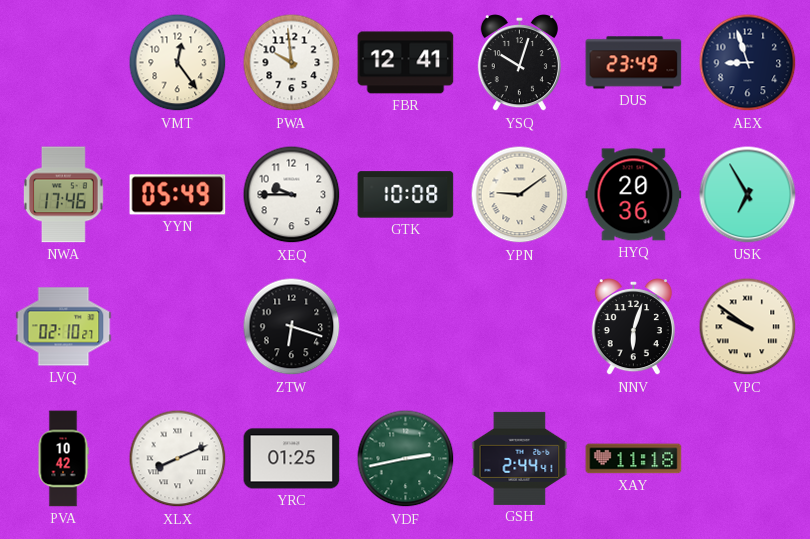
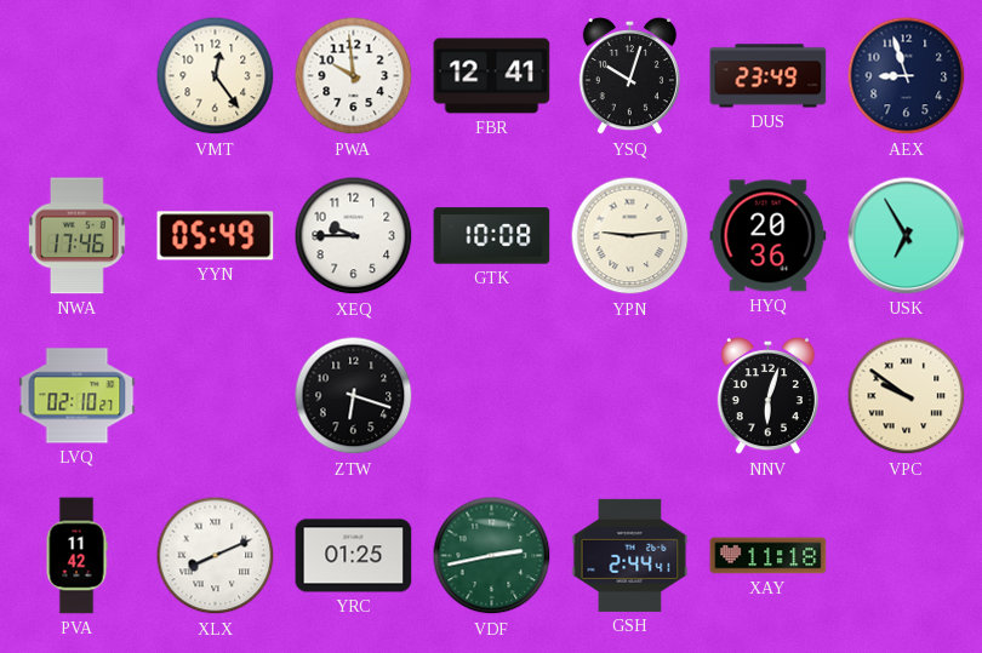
YPN: 9:09 -> 9:14
PVA: 10:42 -> 11:42
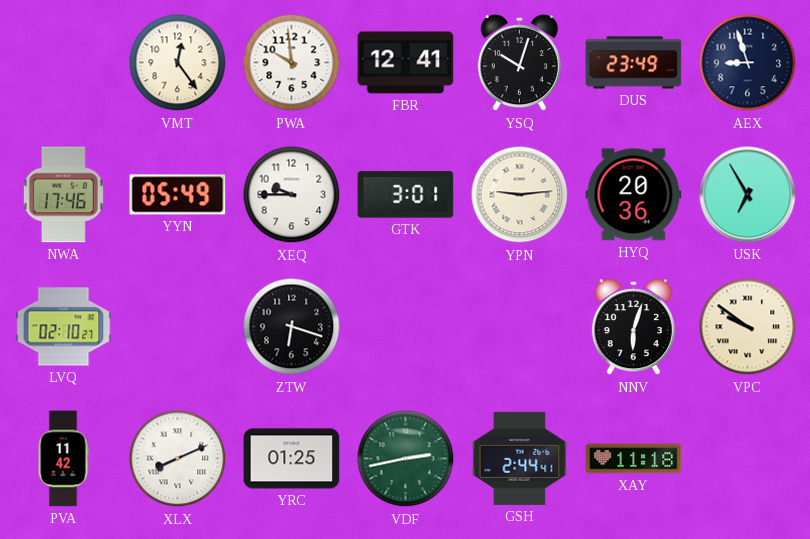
GTK: 10:08 -> 3:01
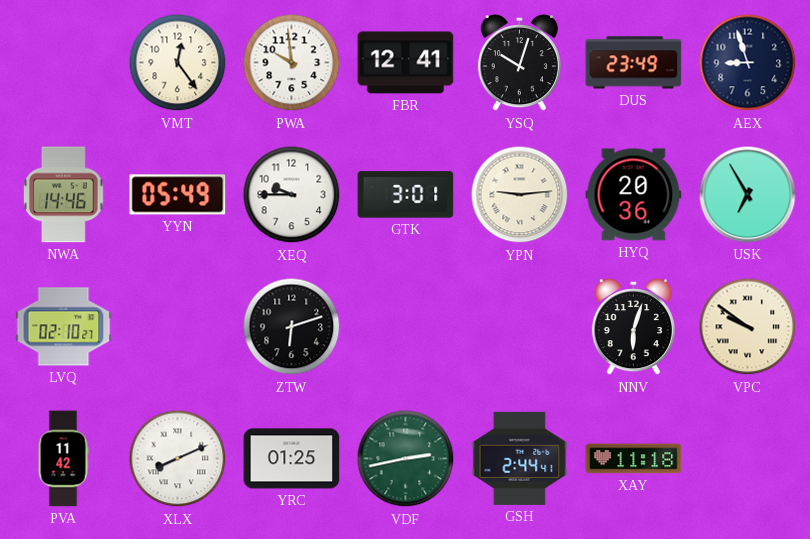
NWA: 17:46 -> 14:46
ZTW: 6:18 -> 6:12
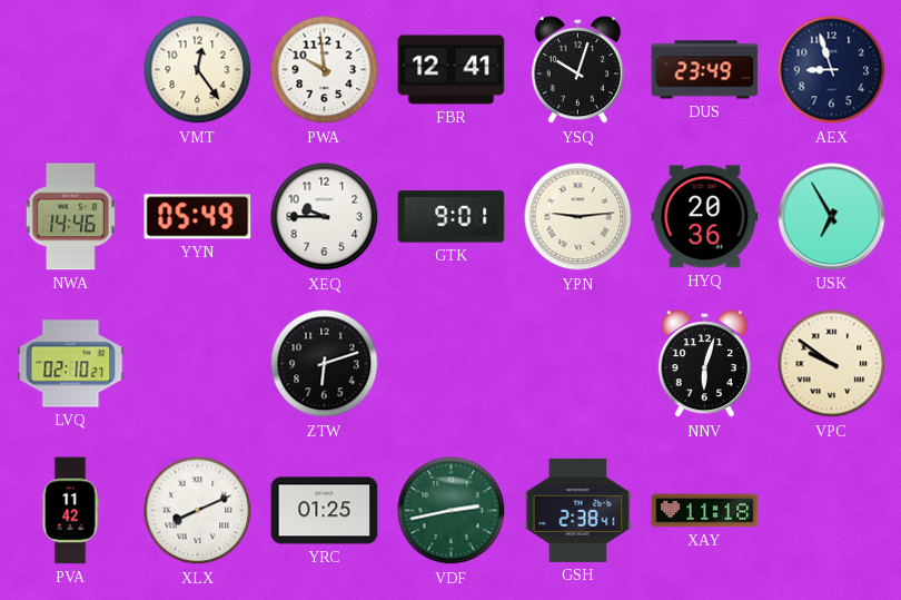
GTK: 3:01 -> 9:01
GSH: 2:44 -> 2:38
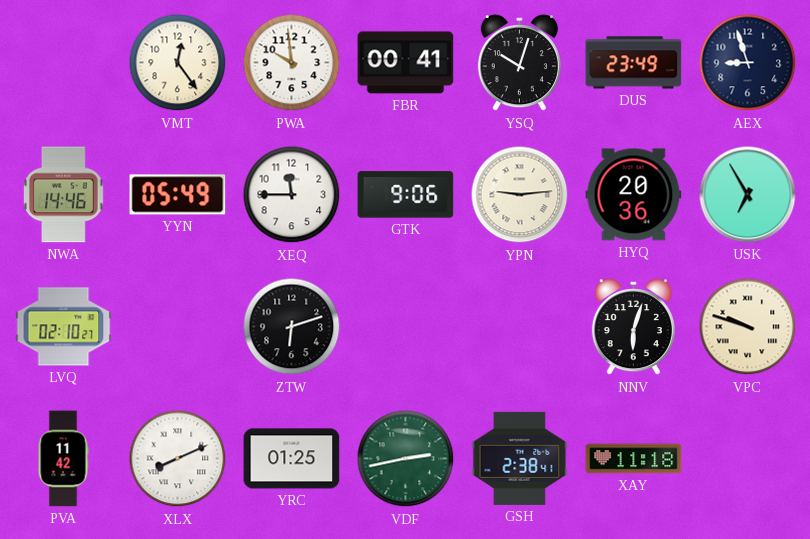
FBR: 12:41 -> 00:41
XEQ: 9:45 -> 11:45
GTK: 9:01 -> 9:06
VPC: 9:51 -> 9:48
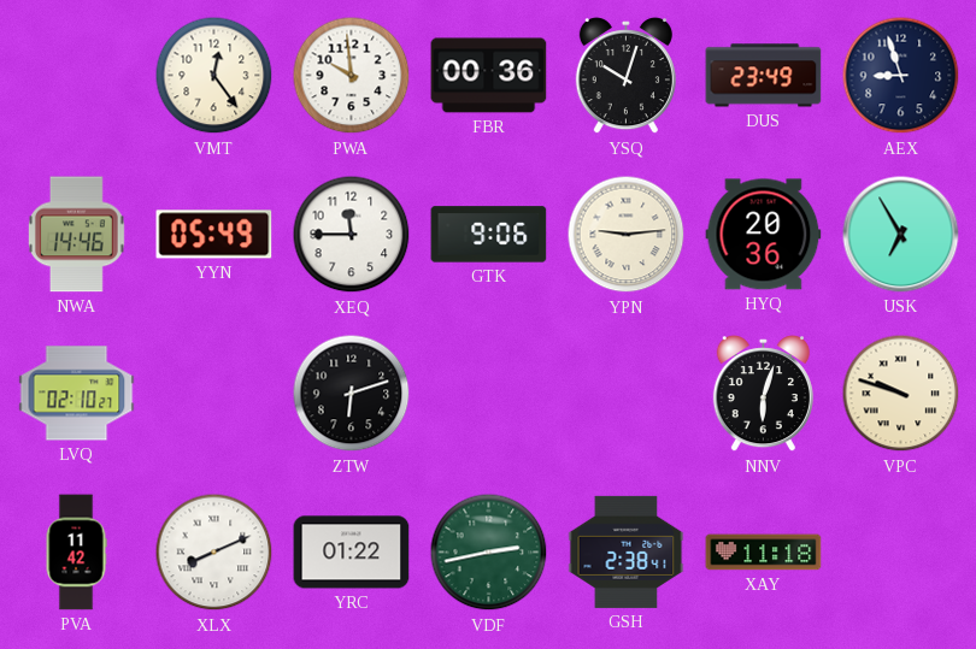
FBR: 00:41 -> 00:36
YRC: 01:25 -> 01:22
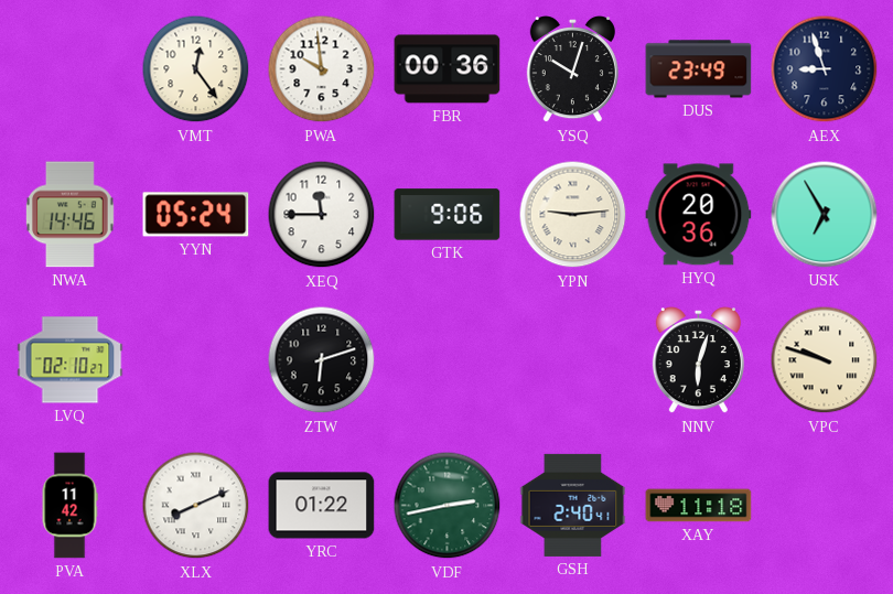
YYN: 05:49 -> 05:24
GSH: 2:38 -> 2:40
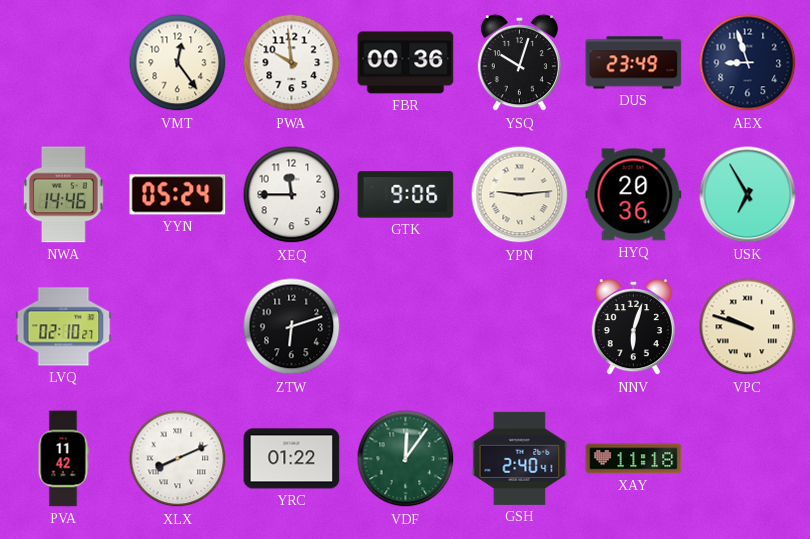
VDF: 2:43 -> 12:06
